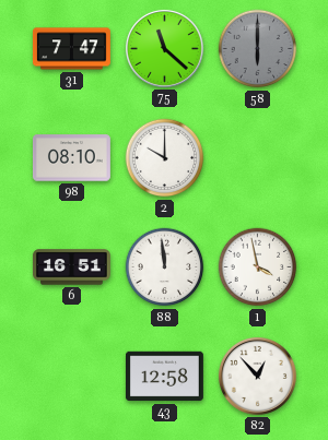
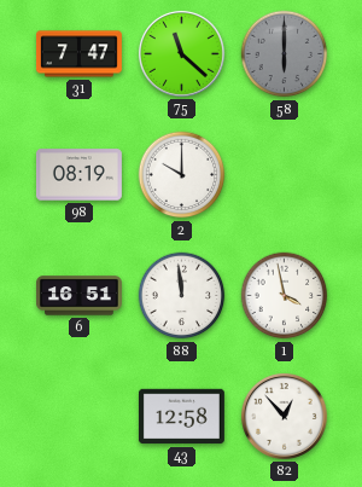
98: 08:10 -> 08:19
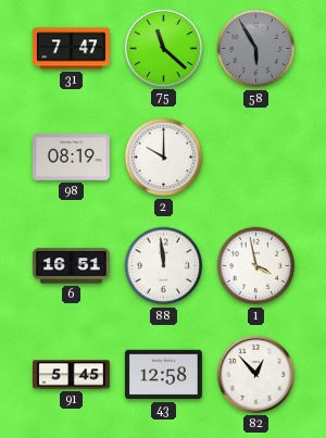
58: 6:00 -> 5:55
91: none -> 5:45
